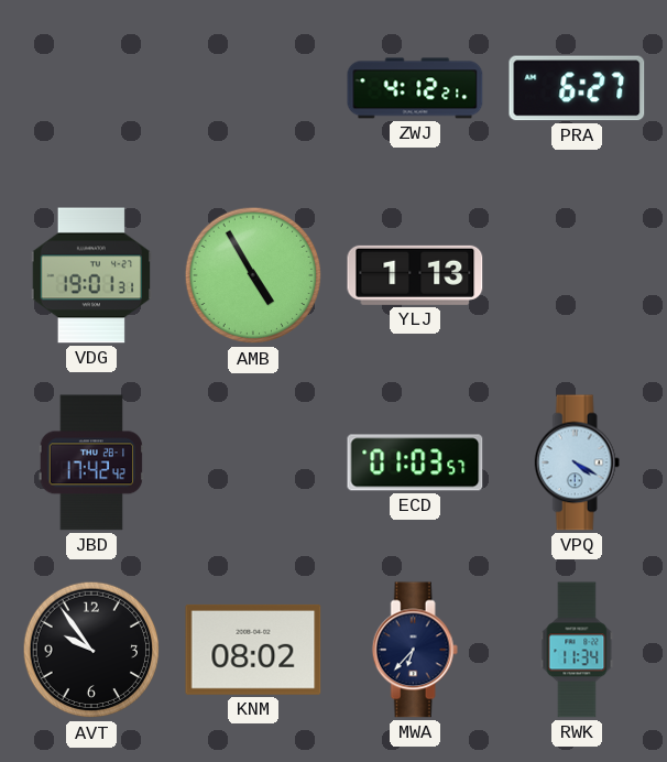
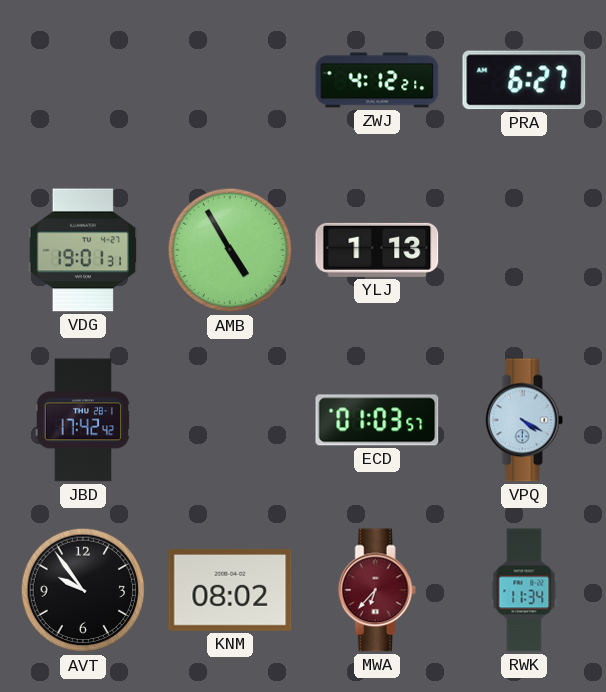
MWA dial: navy -> burgundy
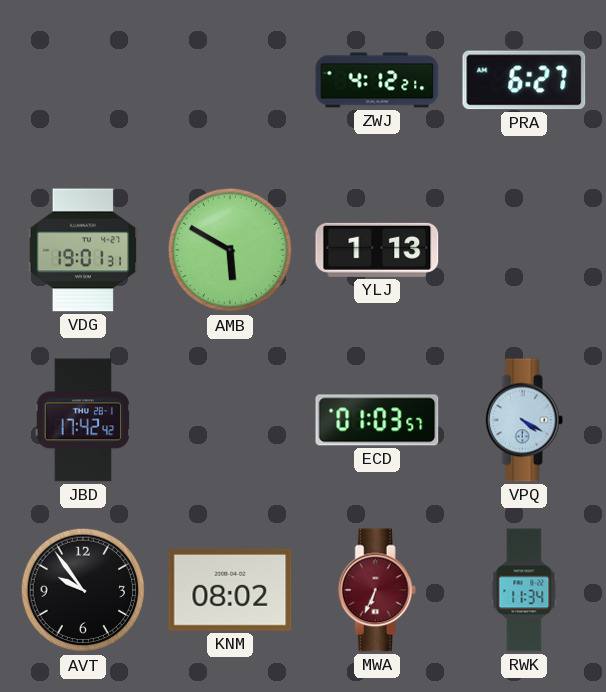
AMB: 4:55 -> 5:50
MWA: 6:37 -> 6:34
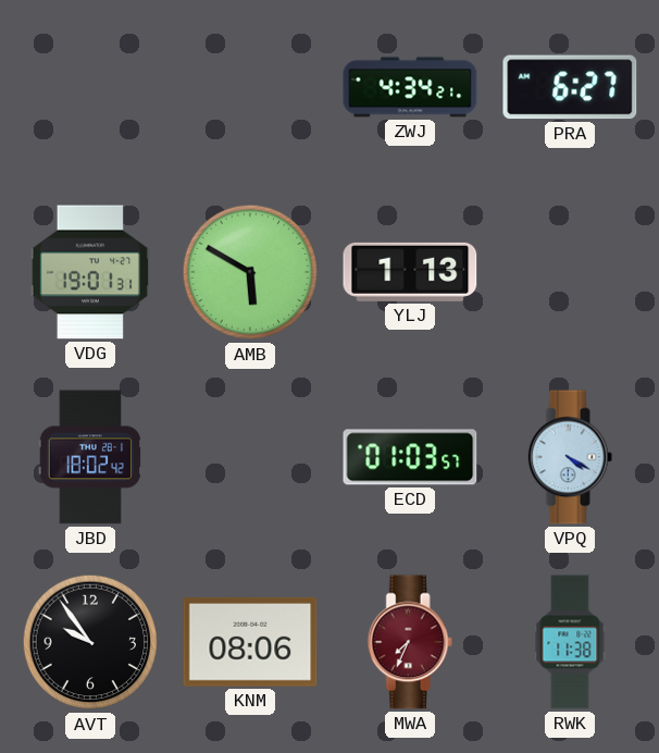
ZWJ: 4:12 -> 4:34
JBD: 17:42 -> 18:02
KNM: 08:02 -> 08:06
MWA: 6:34 -> 7:34
RWK: 11:34 -> 11:38
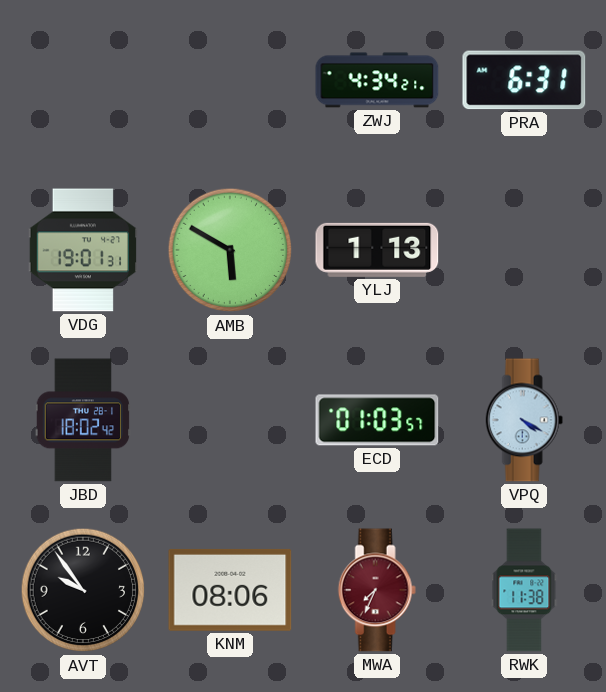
PRA: 6:27 -> 6:31
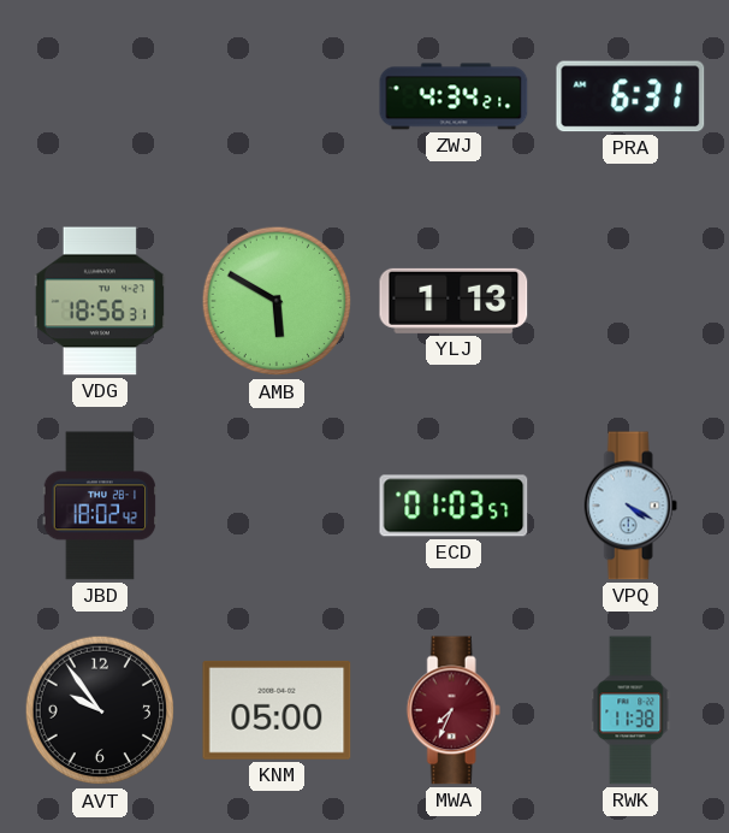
VDG: 19:01 -> 18:56
KNM: 08:06 -> 05:00
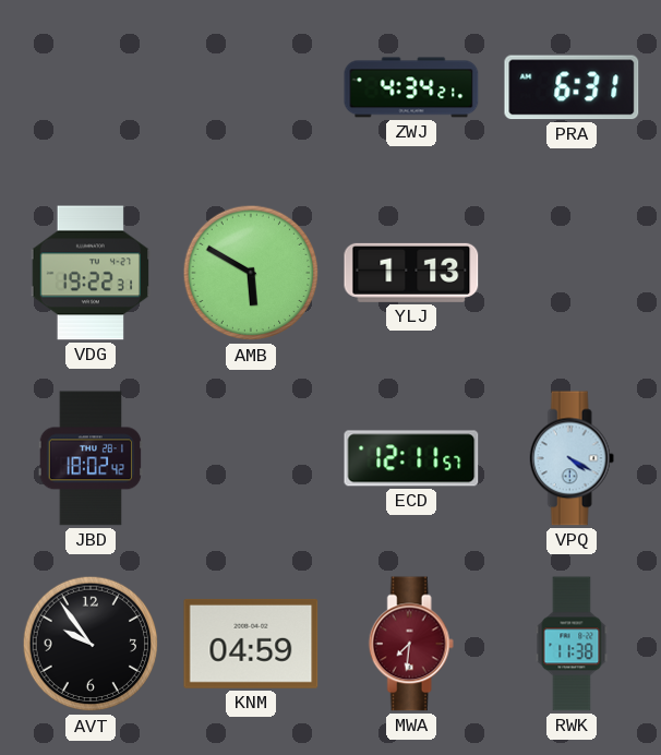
VDG: 18:56 -> 19:22
ECD: 01:03 -> 12:11
KNM: 05:00 -> 04:59
MWA: 7:34 -> 7:31
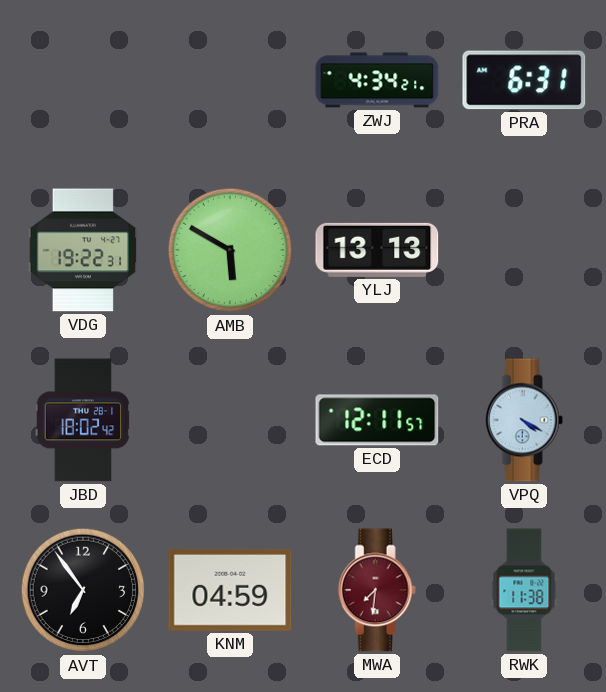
YLJ: 1:13 -> 13:13
AVT: 9:54 -> 6:54
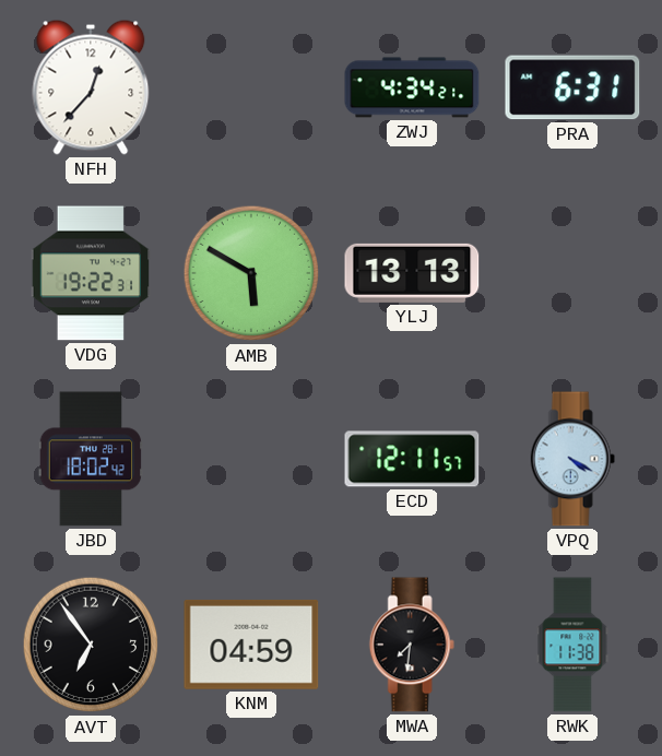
NFH: none -> 12:37
MWA dial: burgundy -> black
